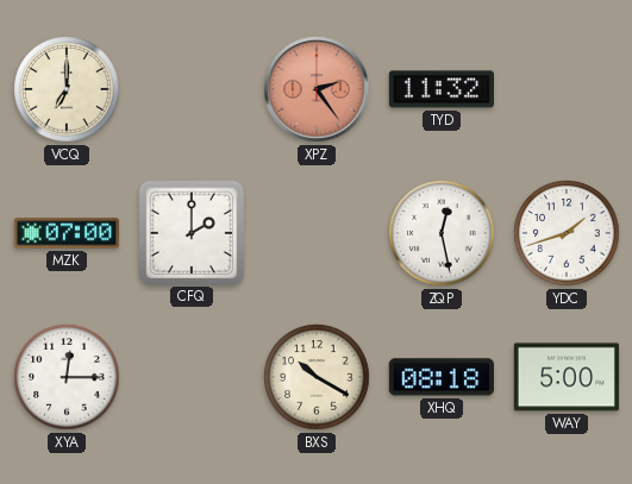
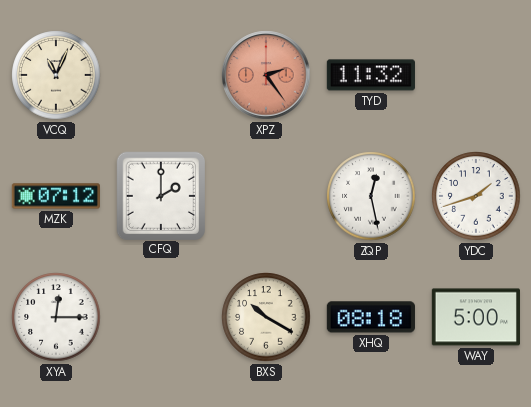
VCQ: 7:00 -> 11:04
MZK: 07:00 -> 07:12
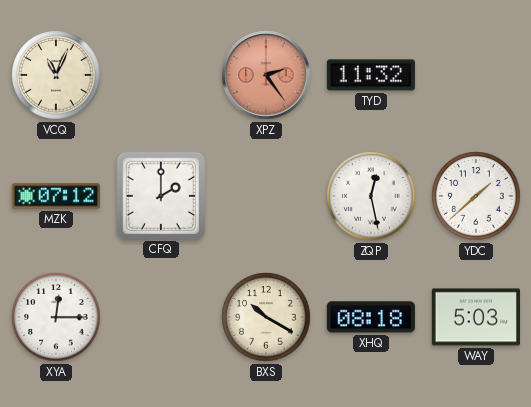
YDC: 1:42 -> 1:38
WAY: 5:00 -> 5:03
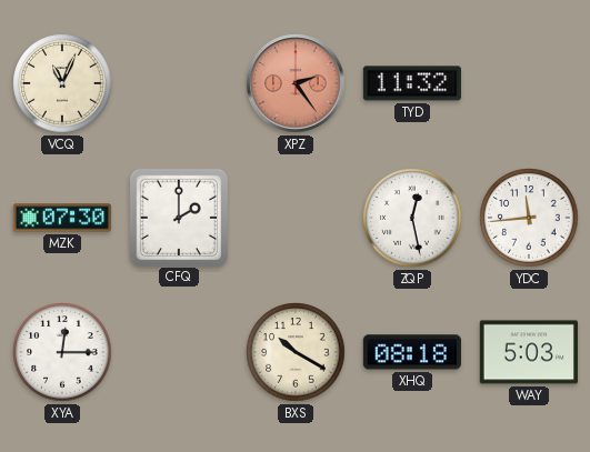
MZK: 07:12 -> 07:30
YDC: 1:38 -> 11:44
